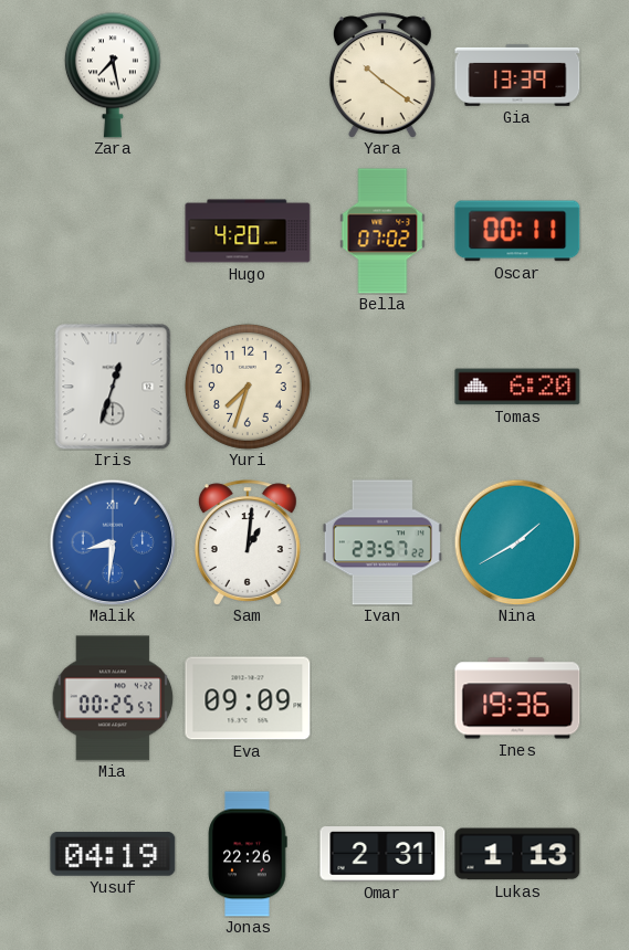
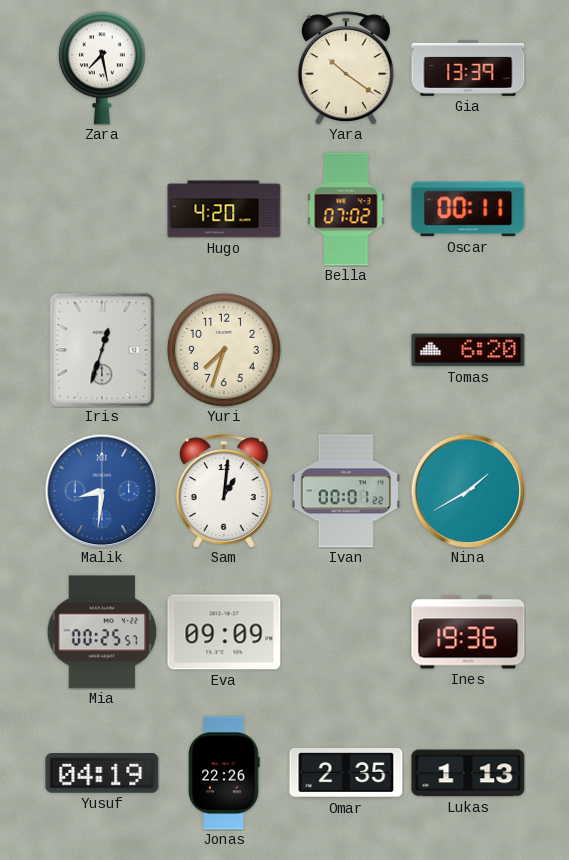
Ivan: 23:57 -> 00:01
Omar: 2:31 -> 2:35
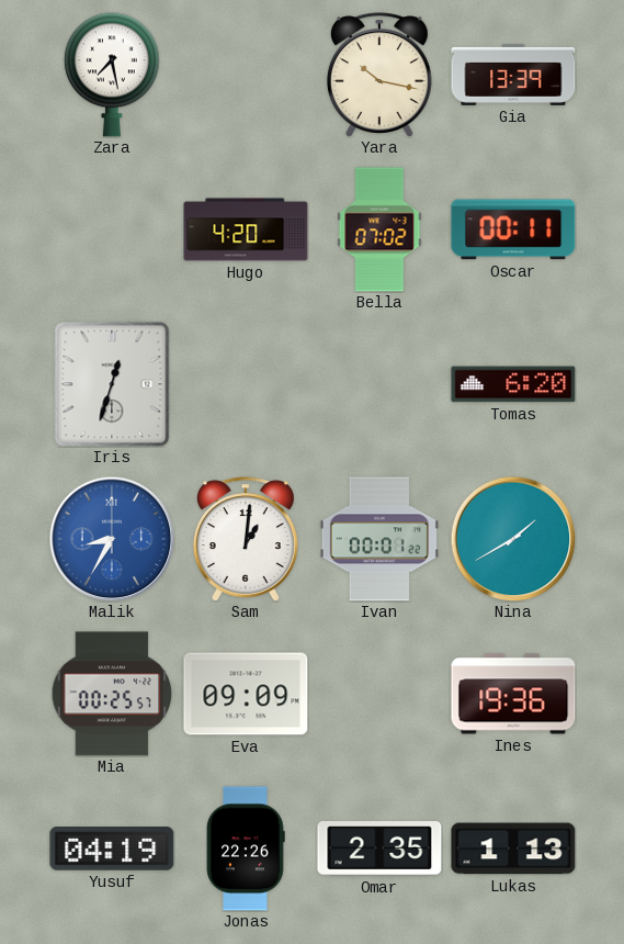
Yara: 10:21 -> 10:17
Yuri: 7:33 -> none
Malik: 8:31 -> 8:35
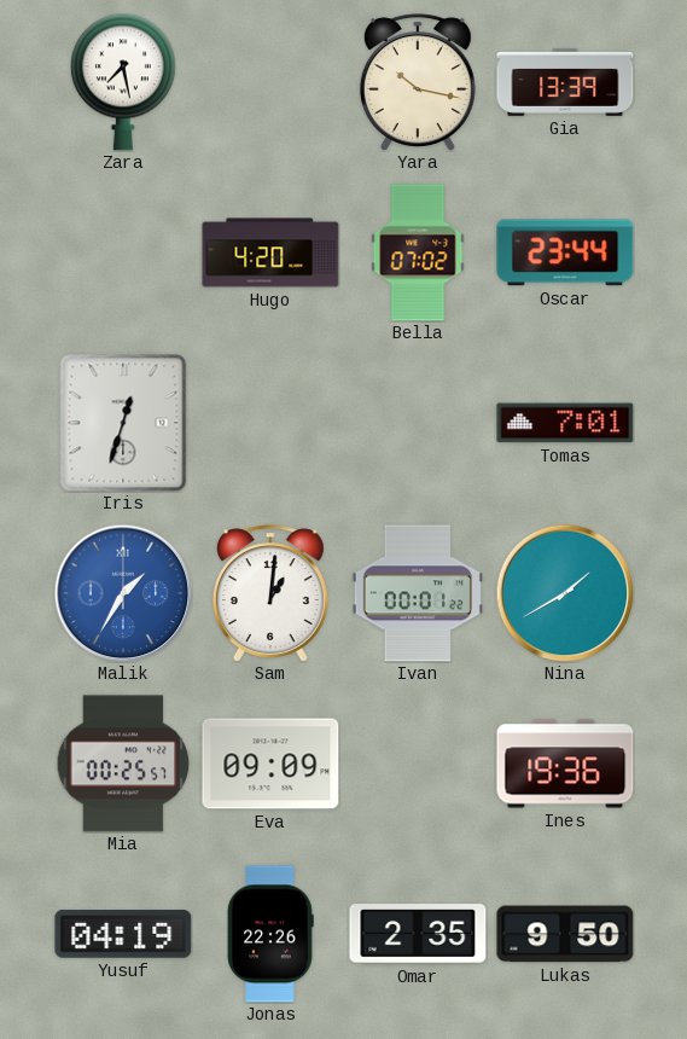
Oscar: 00:11 -> 23:44
Tomas: 6:20 -> 7:01
Malik: 8:35 -> 1:35
Lukas: 1:13 -> 9:50
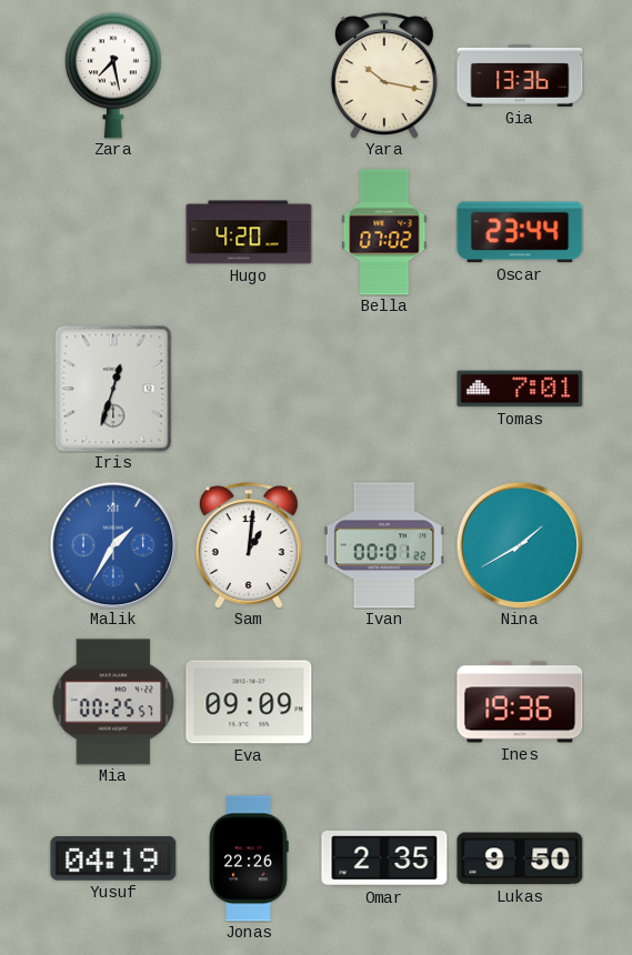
Gia: 13:39 -> 13:36
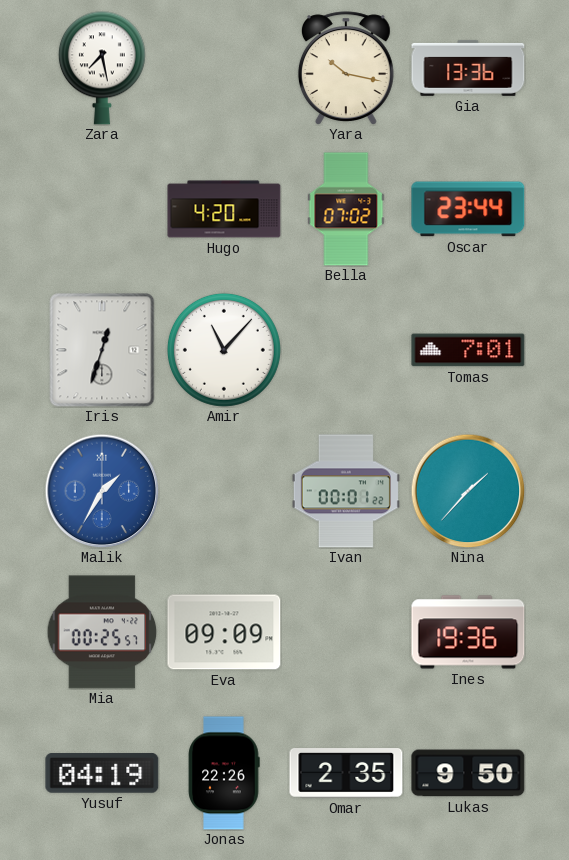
Amir: none -> 11:07
Sam: 1:01 -> none
Nina: 1:40 -> 1:37
